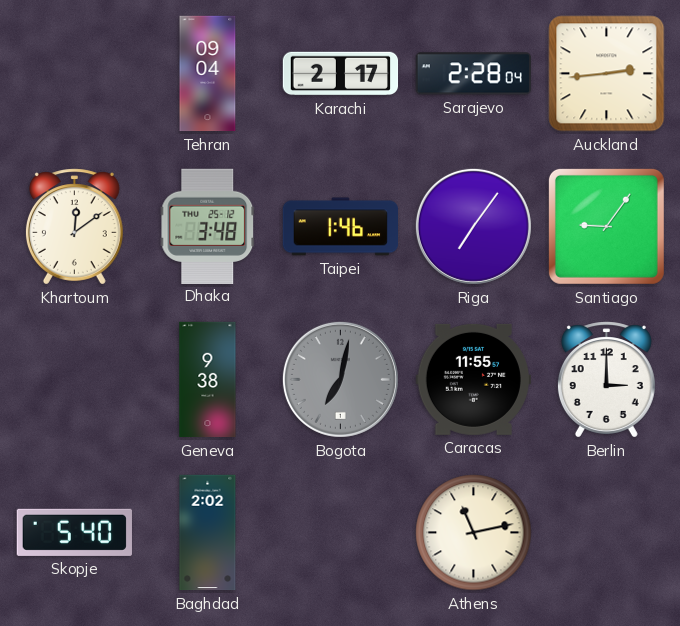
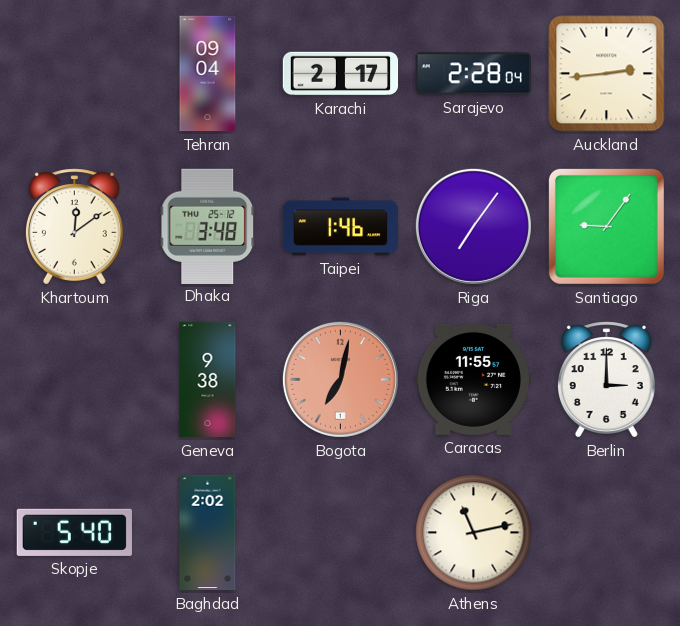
Bogota dial: grey -> salmon
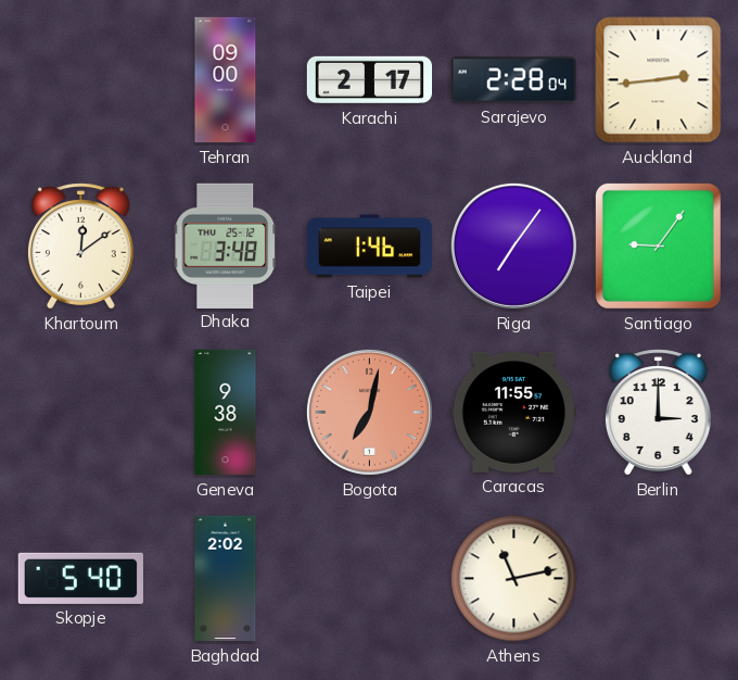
Tehran: 09:04 -> 09:00
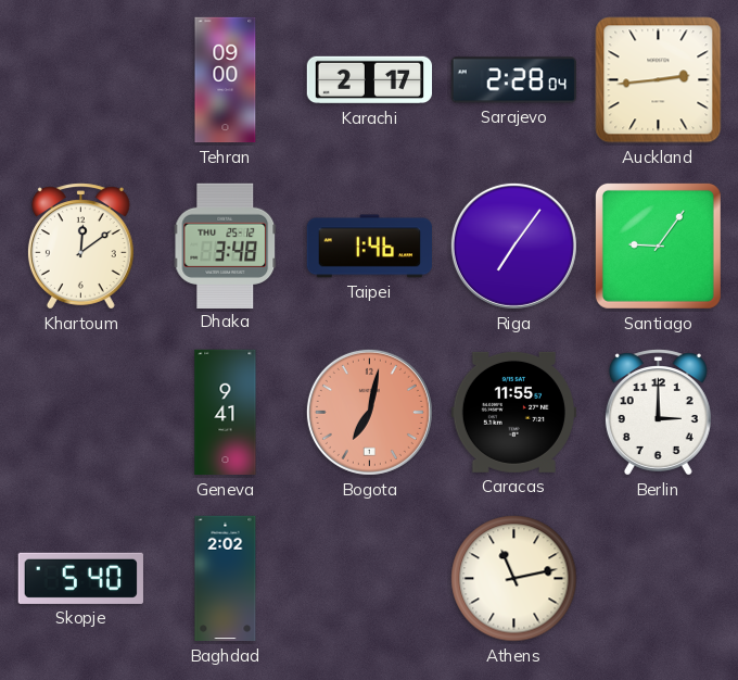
Geneva: 9:38 -> 9:41
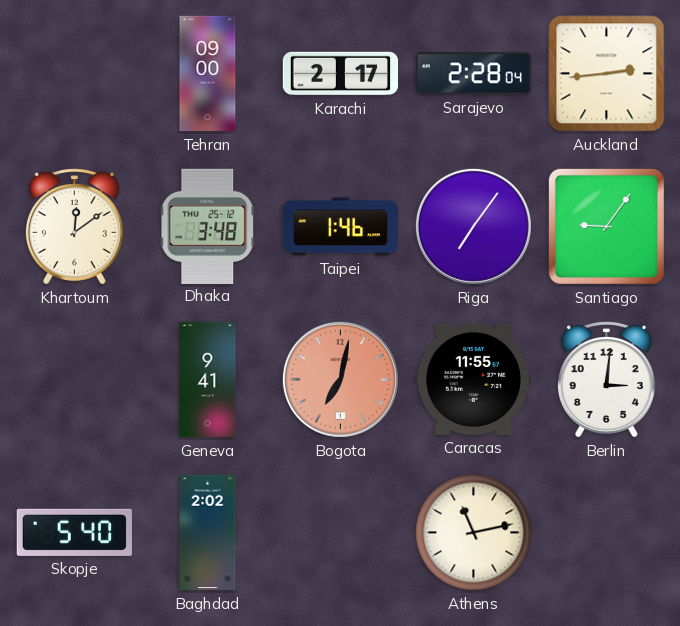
Berlin: 3:00 -> 3:01
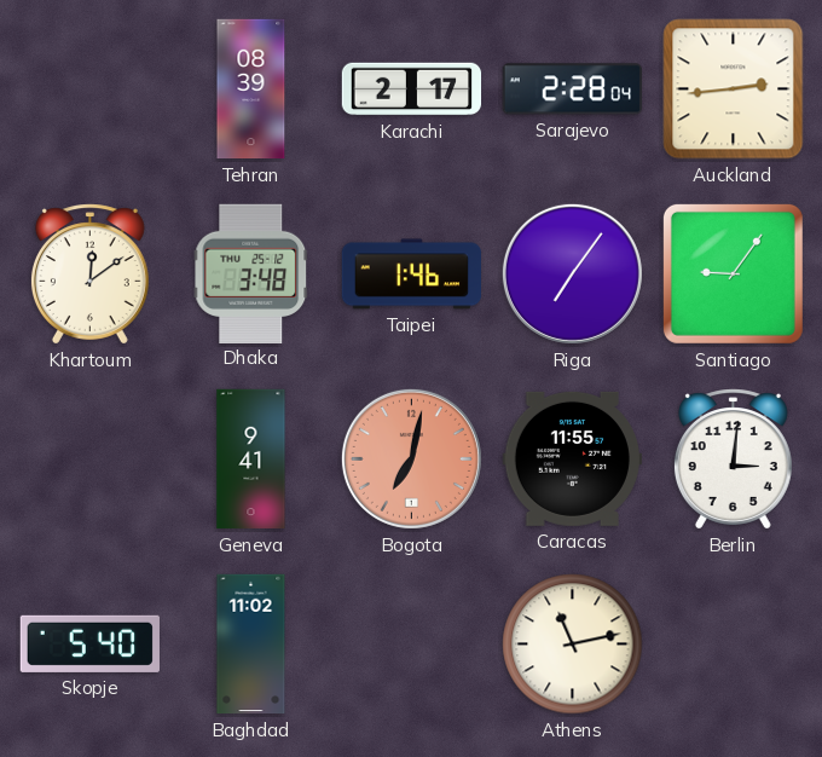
Tehran: 09:00 -> 08:39
Baghdad: 2:02 -> 11:02
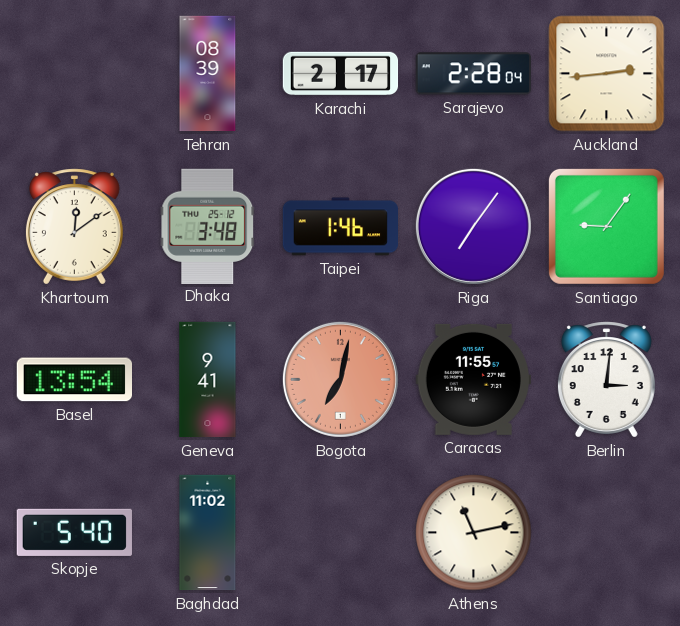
Basel: none -> 13:54
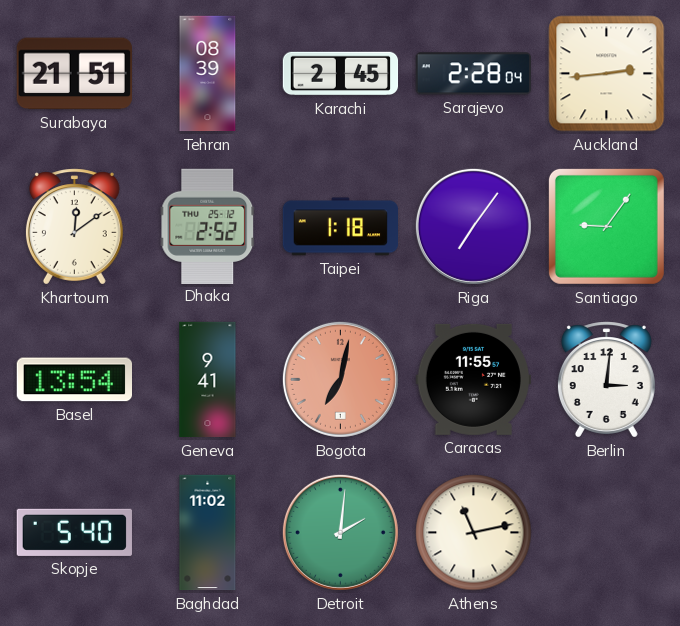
Surabaya: none -> 21:51
Karachi: 2:17 -> 2:45
Dhaka: 3:48 -> 2:52
Taipei: 1:46 -> 1:18
Detroit: none -> 2:01
